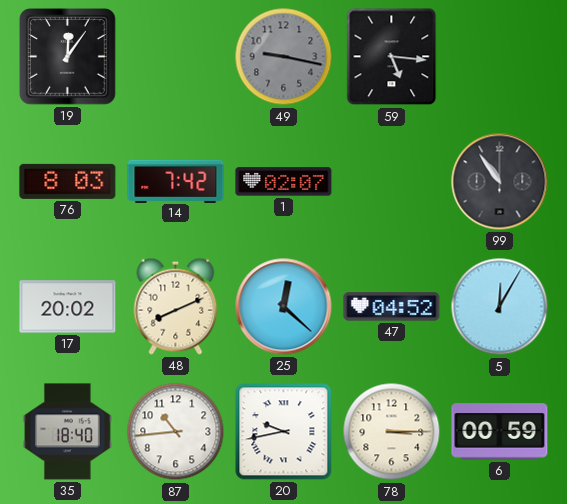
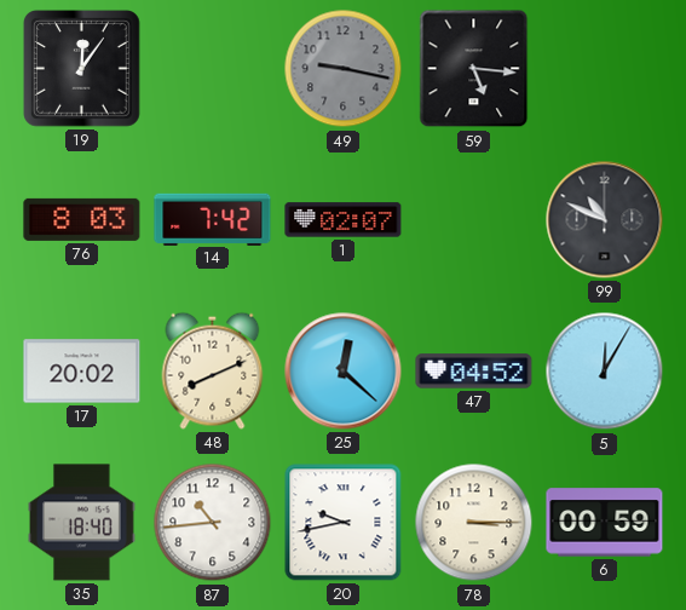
99: 10:54 -> 10:49
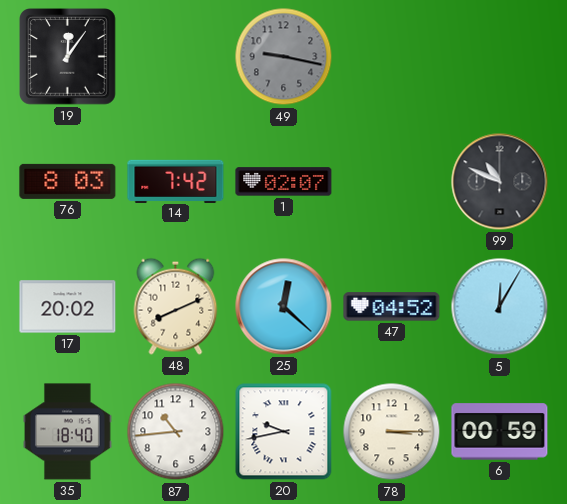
59: 5:16 -> none
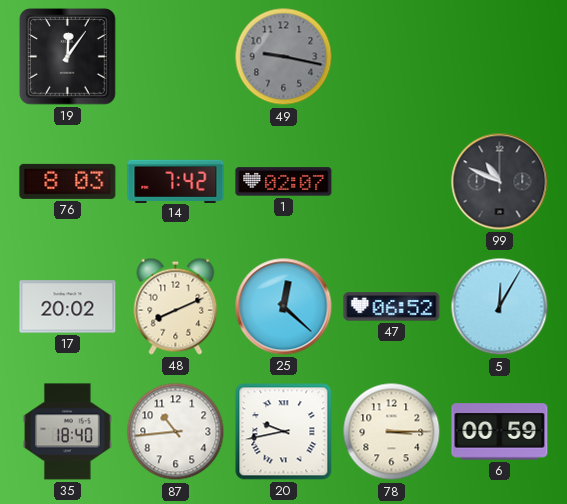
47: 04:52 -> 06:52
